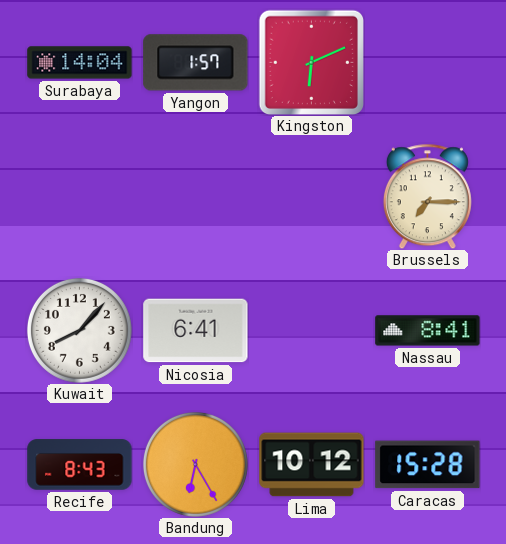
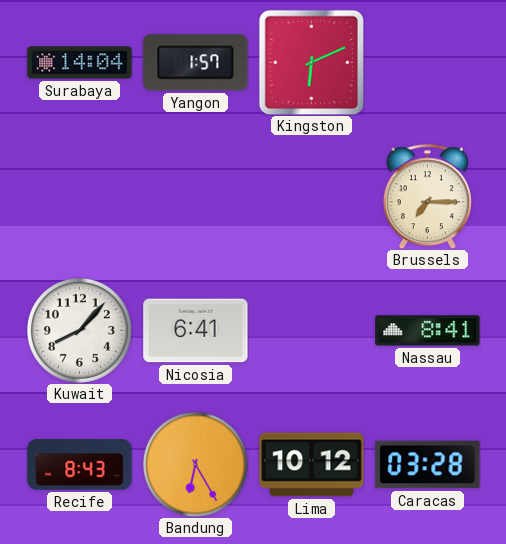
Caracas: 15:28 -> 03:28
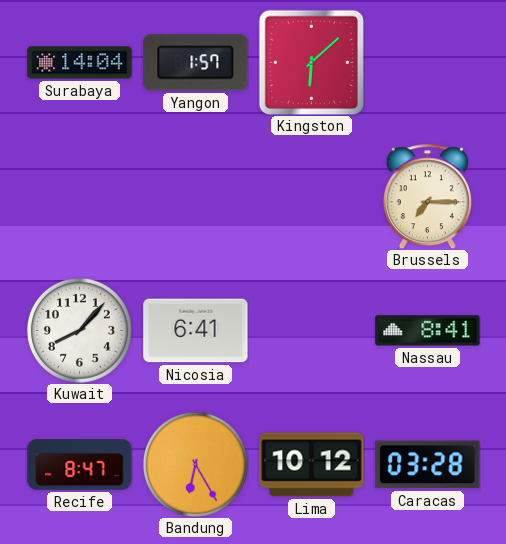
Kingston: 6:11 -> 6:08
Recife: 8:43 -> 8:47
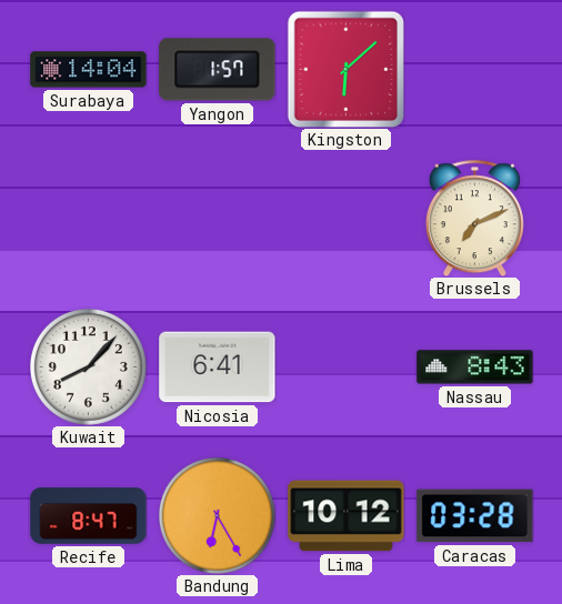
Brussels: 7:15 -> 7:11
Nassau: 8:41 -> 8:43
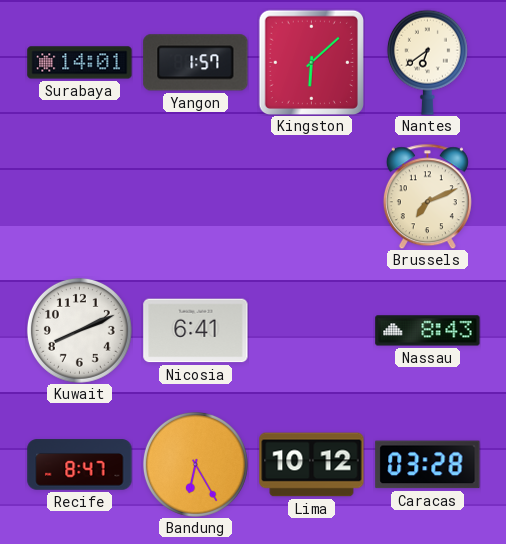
Surabaya: 14:04 -> 14:01
Nantes: none -> 6:39
Kuwait: 8:07 -> 8:11
